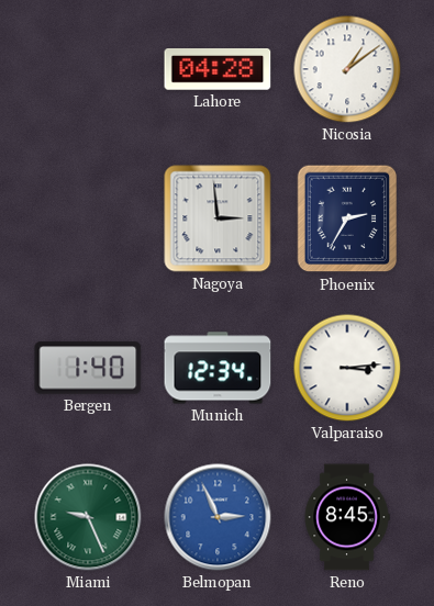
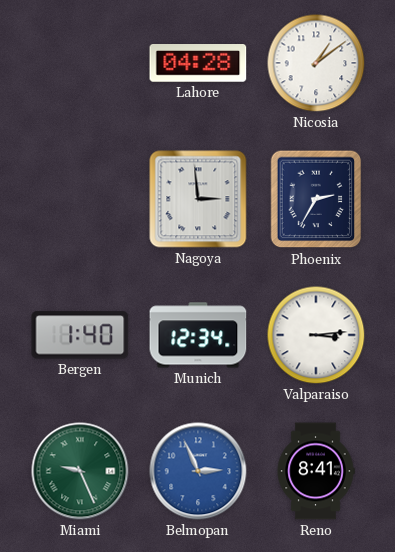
Reno: 8:45 -> 8:41
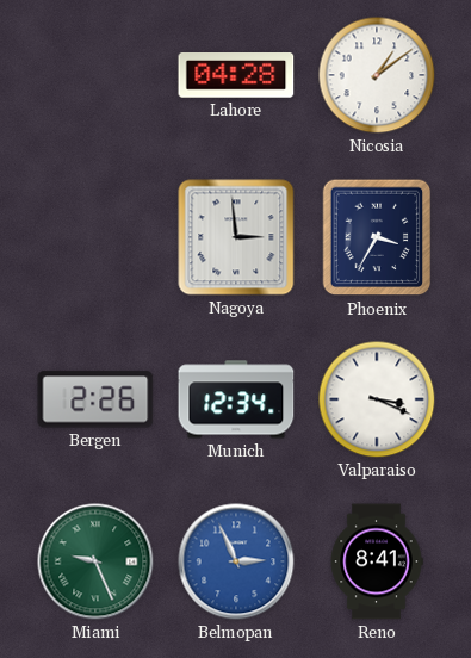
Phoenix: 2:35 -> 3:35
Bergen: 1:40 -> 2:26
Valparaiso: 3:14 -> 3:19
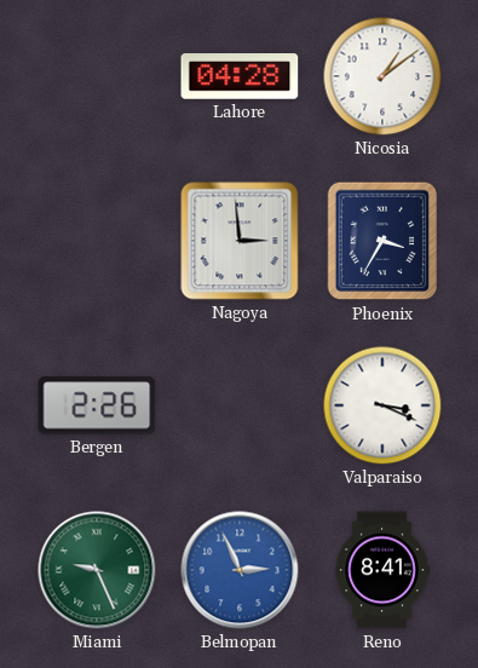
Munich: 12:34 -> none
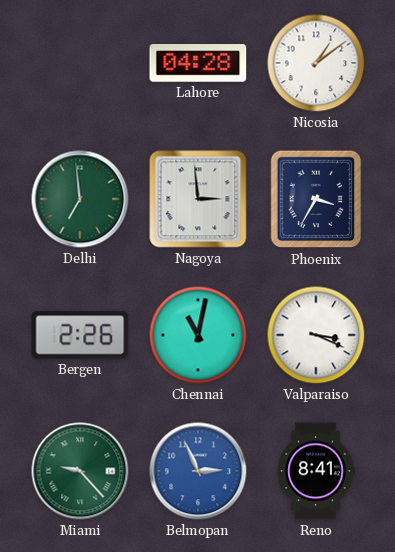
Delhi: none -> 6:59
Chennai: none -> 11:02
Miami: 9:26 -> 9:23
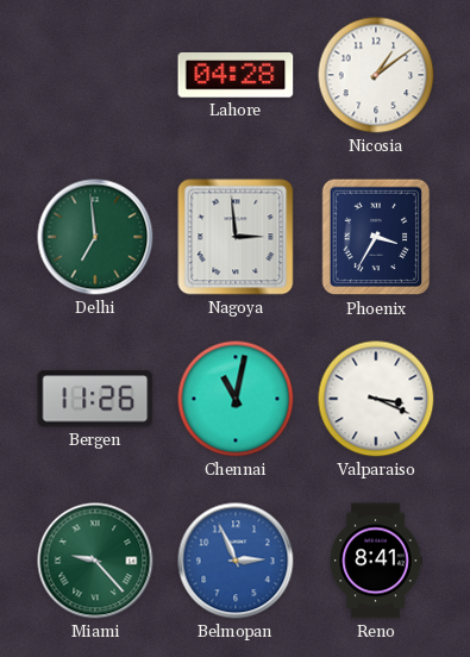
Bergen: 2:26 -> 11:26
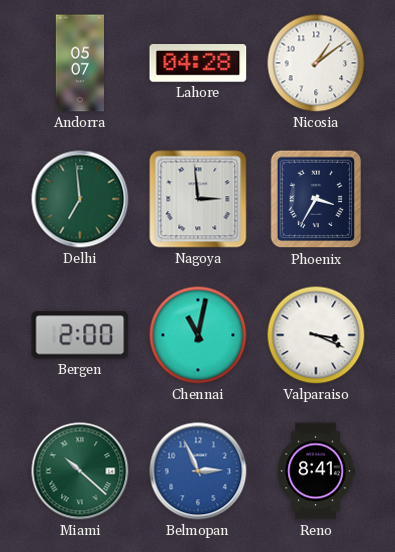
Andorra: none -> 05:07
Bergen: 11:26 -> 2:00
Miami: 9:23 -> 10:22
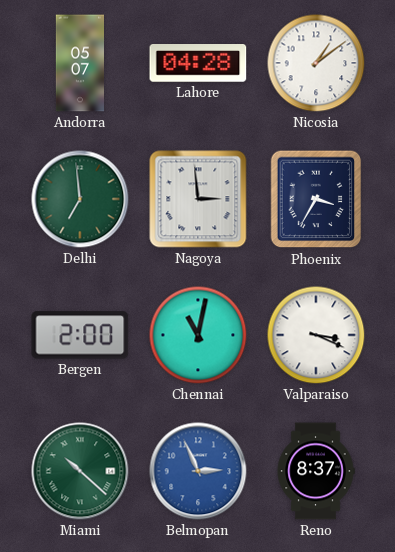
Reno: 8:41 -> 8:37
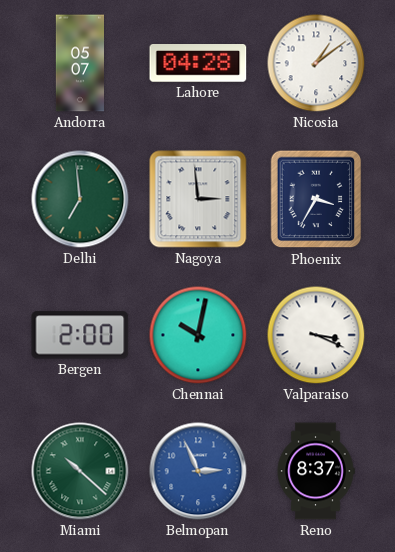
Chennai: 11:02 -> 10:02
